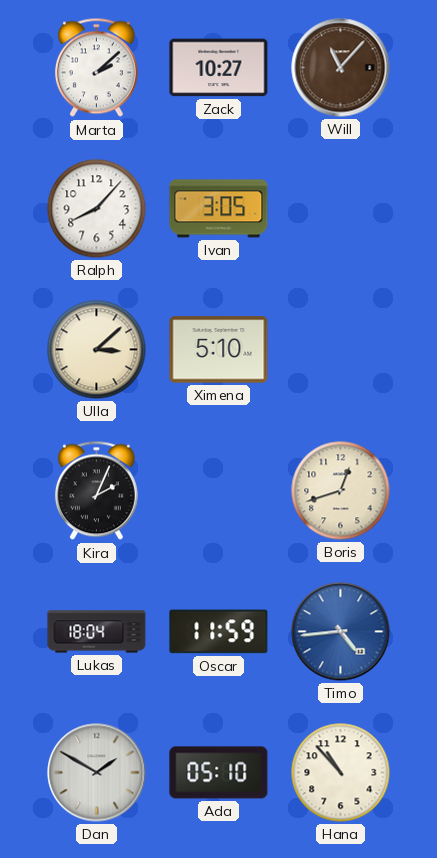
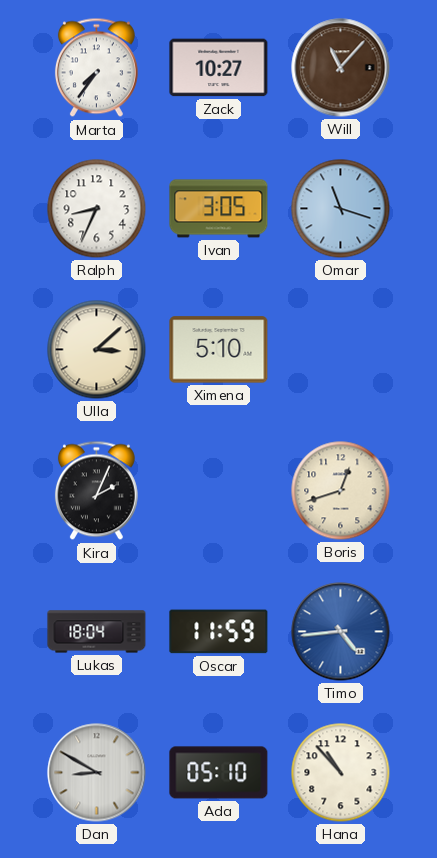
Marta: 2:08 -> 7:36
Ralph: 8:07 -> 8:34
Omar: none -> 11:18
Dan: 1:50 -> 8:50
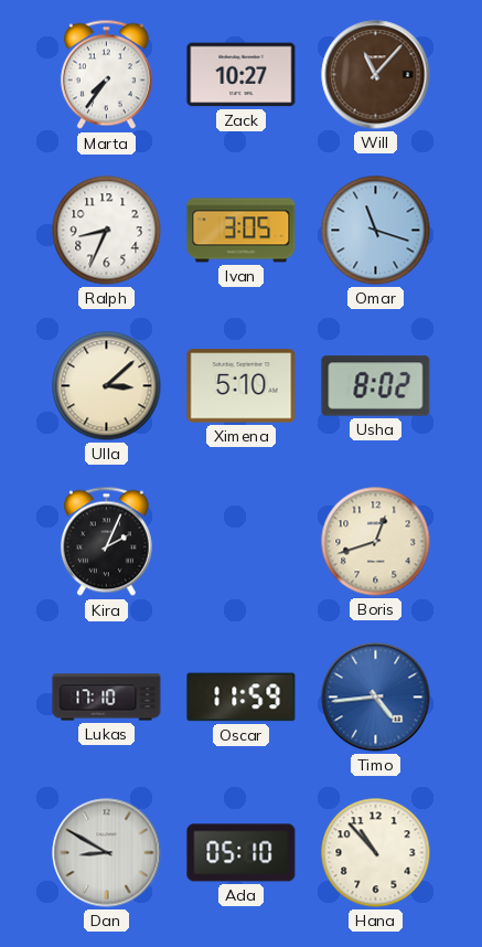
Usha: none -> 8:02
Lukas: 18:04 -> 17:10
